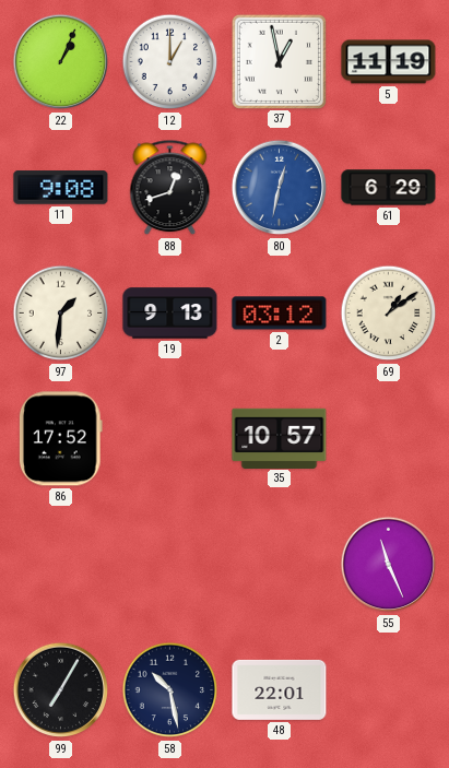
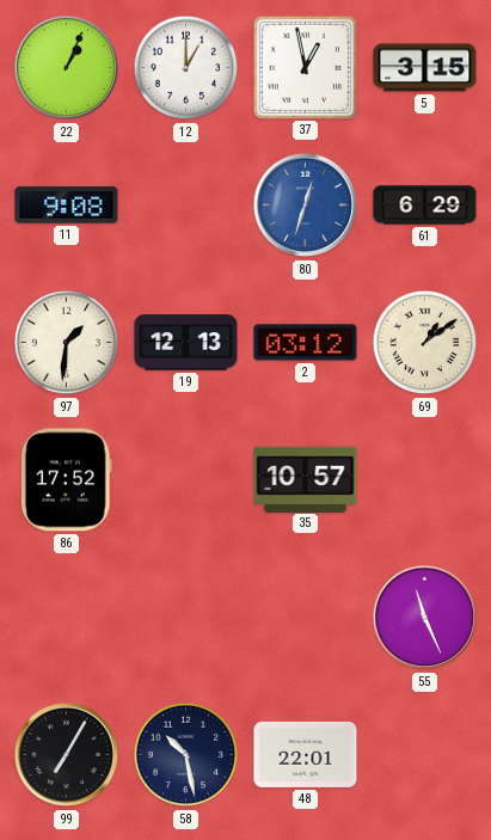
5: 11:19 -> 3:15
88: 12:42 -> none
80: 12:32 -> 12:33
19: 9:13 -> 12:13
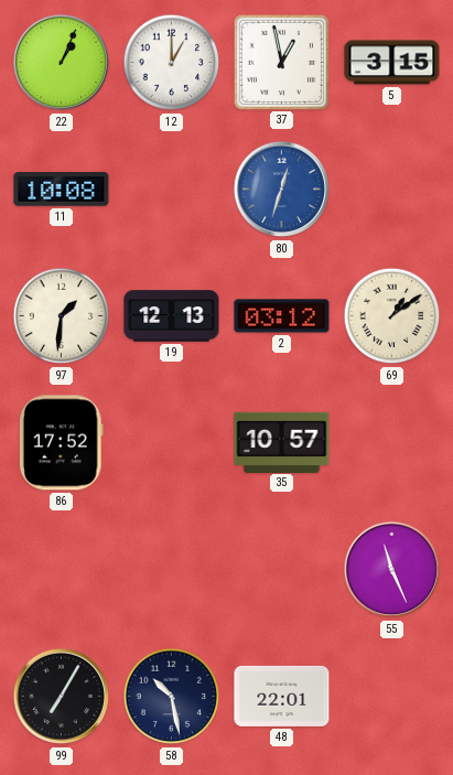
11: 9:08 -> 10:08
61: 6:29 -> none
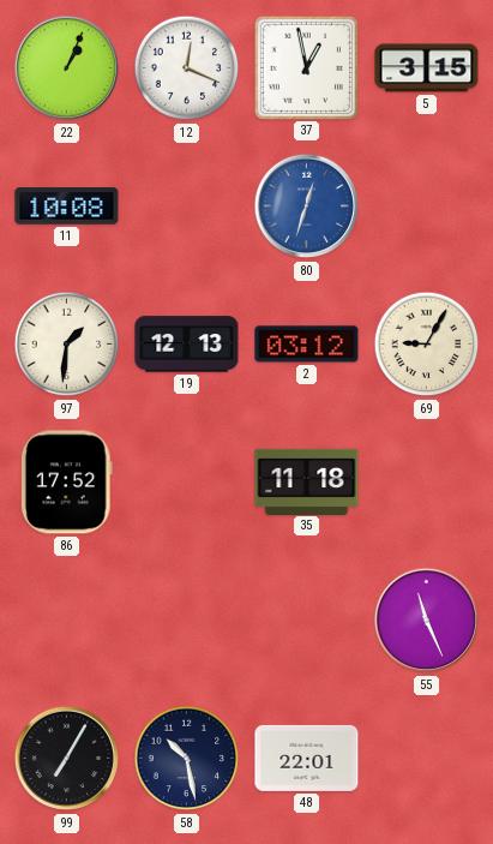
12: 1:00 -> 12:19
69: 1:09 -> 9:05
35: 10:57 -> 11:18
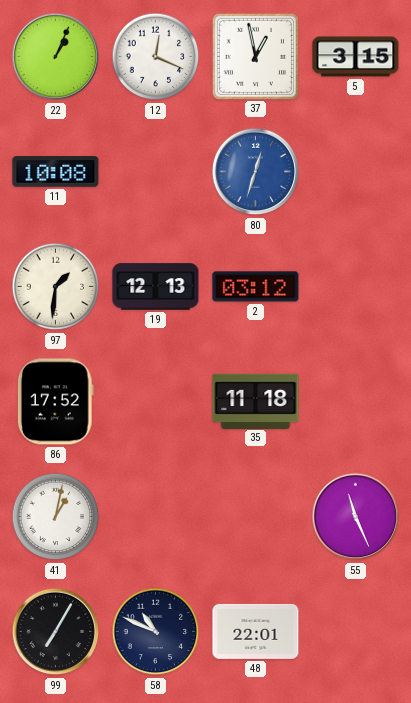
69: 9:05 -> none
41: none -> 1:02
58: 10:28 -> 10:49
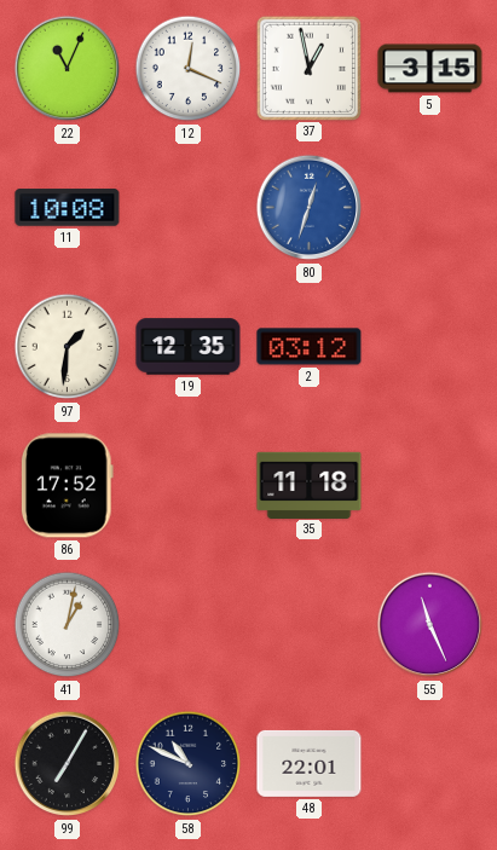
22: 1:04 -> 11:04
19: 12:13 -> 12:35
